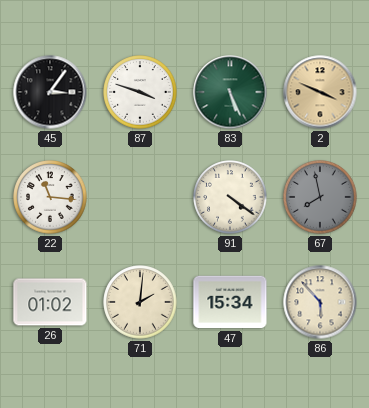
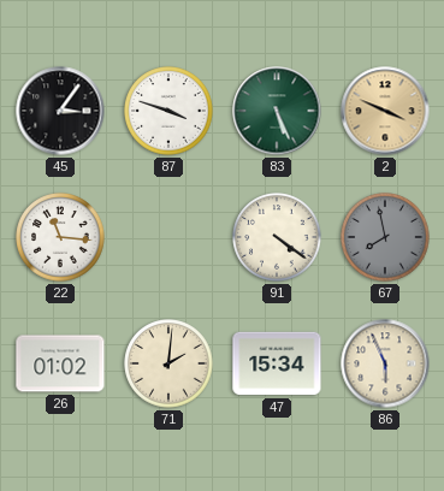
86: 5:53 -> 5:56
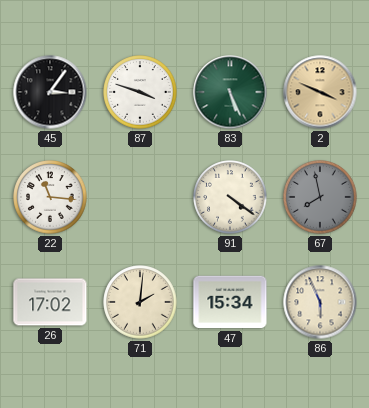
26: 01:02 -> 17:02
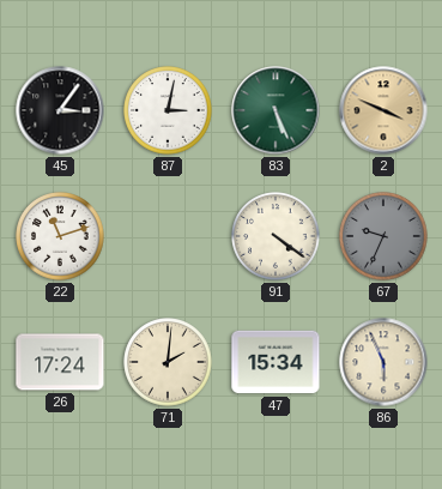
87: 3:48 -> 3:02
22: 11:16 -> 11:12
67: 7:58 -> 9:34
26: 17:02 -> 17:24
